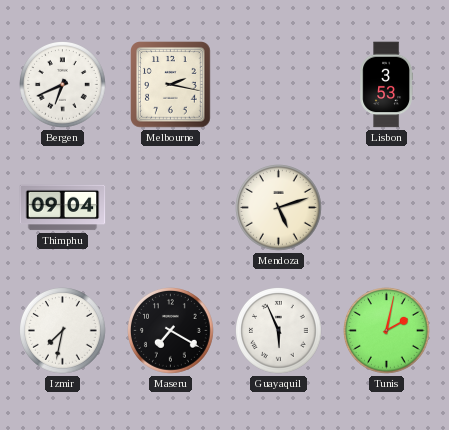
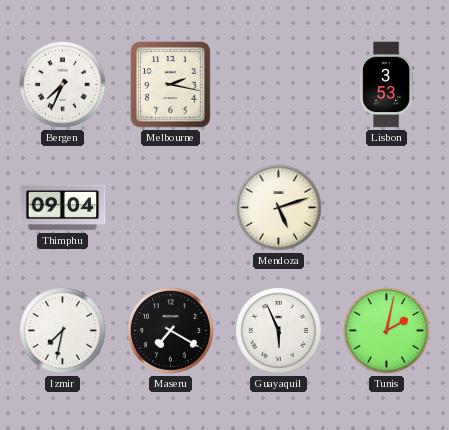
Bergen: 6:41 -> 7:34
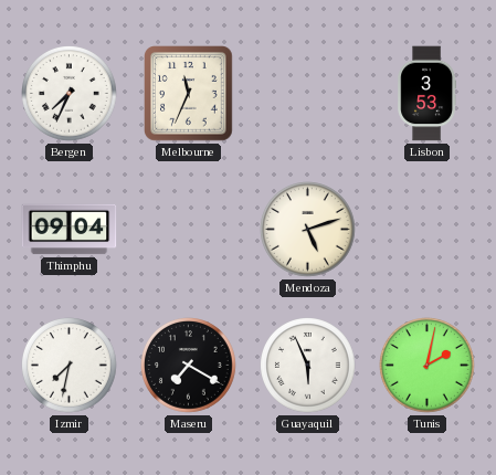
Melbourne: 2:17 -> 11:34
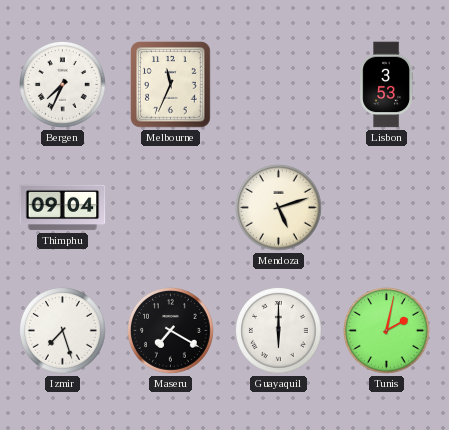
Izmir: 7:32 -> 7:27
Guayaquil: 5:56 -> 6:00
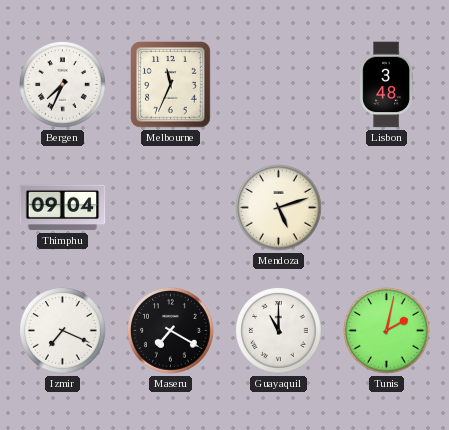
Lisbon: 3:53 -> 3:48
Izmir: 7:27 -> 7:19
Guayaquil: 6:00 -> 11:00
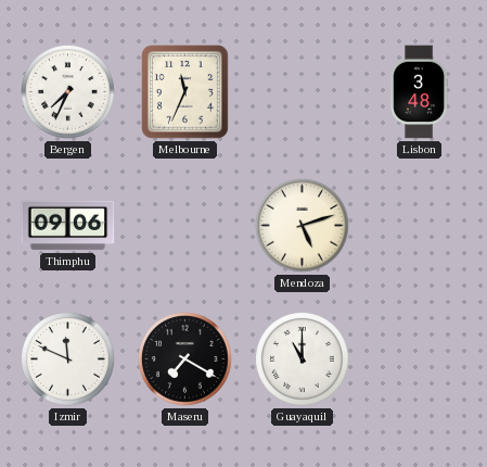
Thimphu: 09:04 -> 09:06
Izmir: 7:19 -> 11:49
Tunis: 2:02 -> none
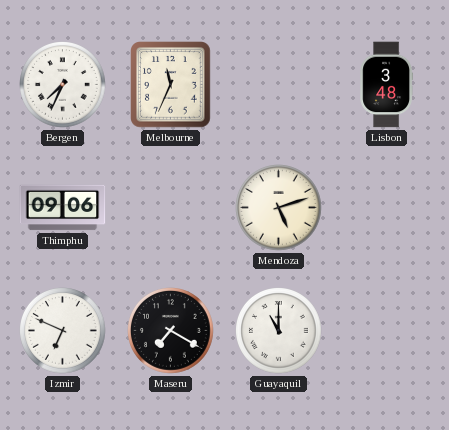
Izmir: 11:49 -> 6:49
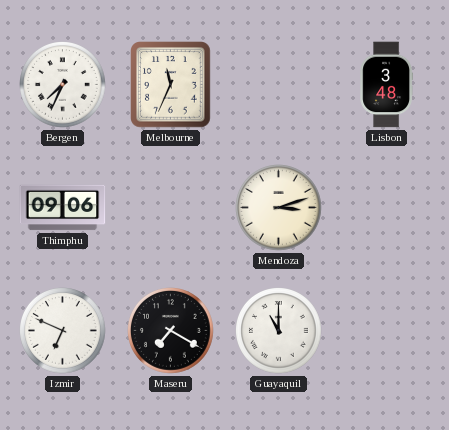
Mendoza: 5:12 -> 3:12
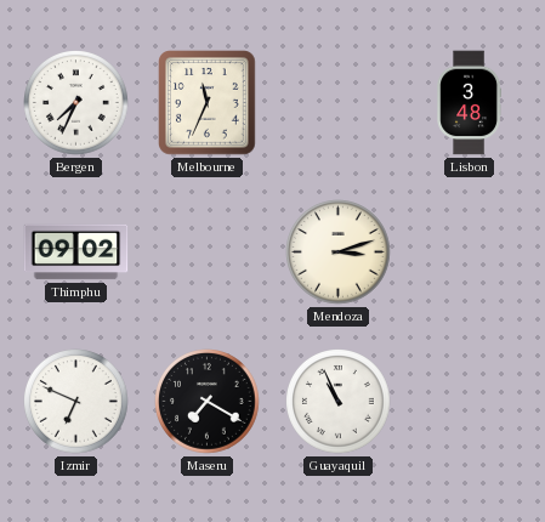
Thimphu: 09:06 -> 09:02
Guayaquil: 11:00 -> 10:56
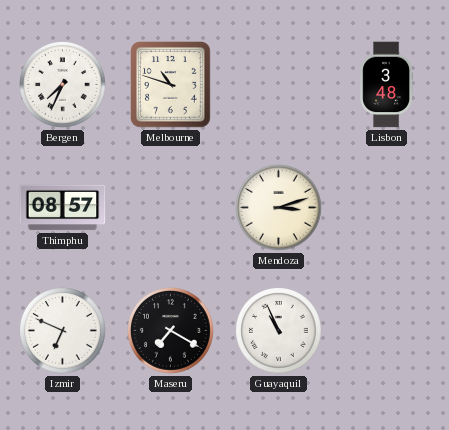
Melbourne: 11:34 -> 10:48
Thimphu: 09:02 -> 08:57
